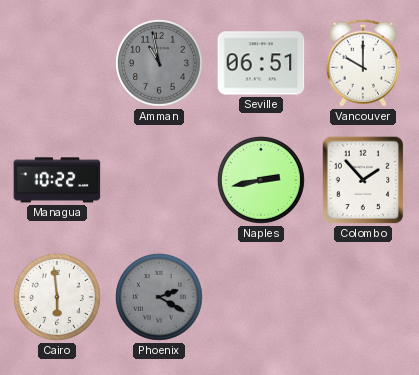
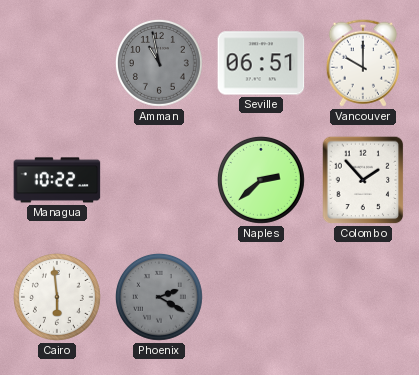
Naples: 2:43 -> 2:38
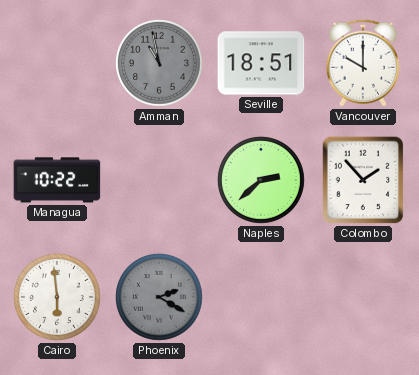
Seville: 06:51 -> 18:51
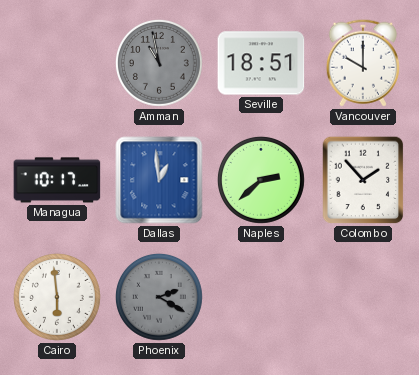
Managua: 10:22 -> 10:17
Dallas: none -> 12:59
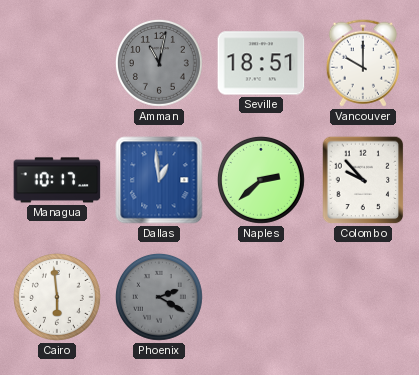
Amman: 10:58 -> 11:02
Colombo: 1:53 -> 9:53
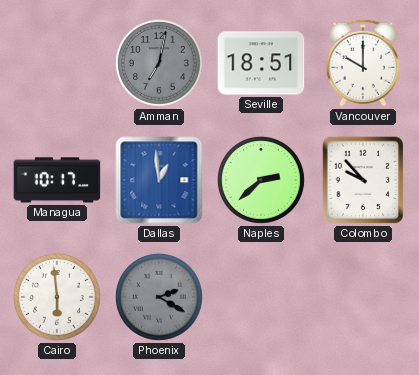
Amman: 11:02 -> 7:02
